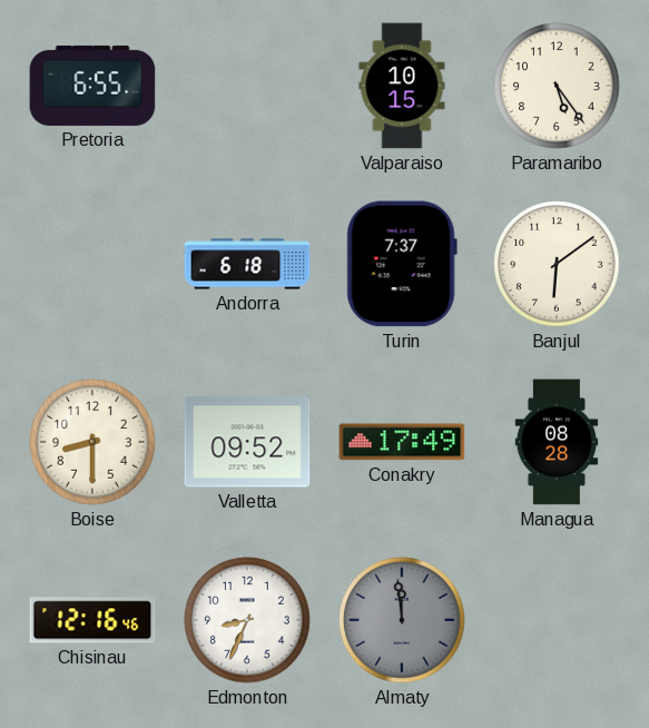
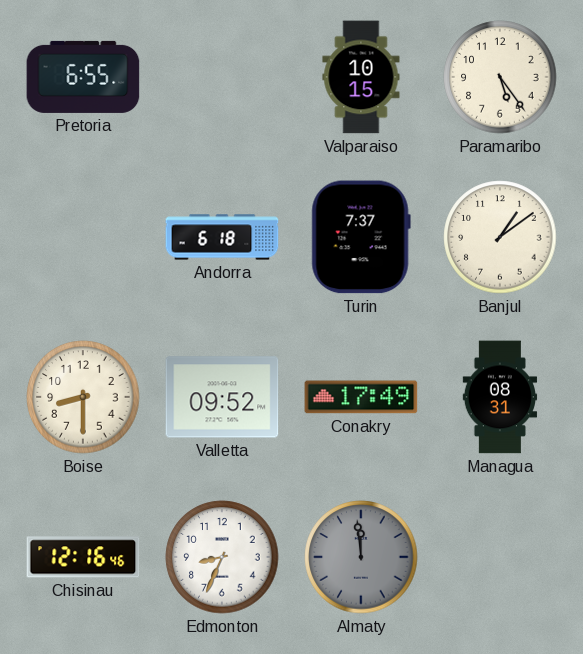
Banjul: 6:09 -> 1:09
Managua: 08:28 -> 08:31
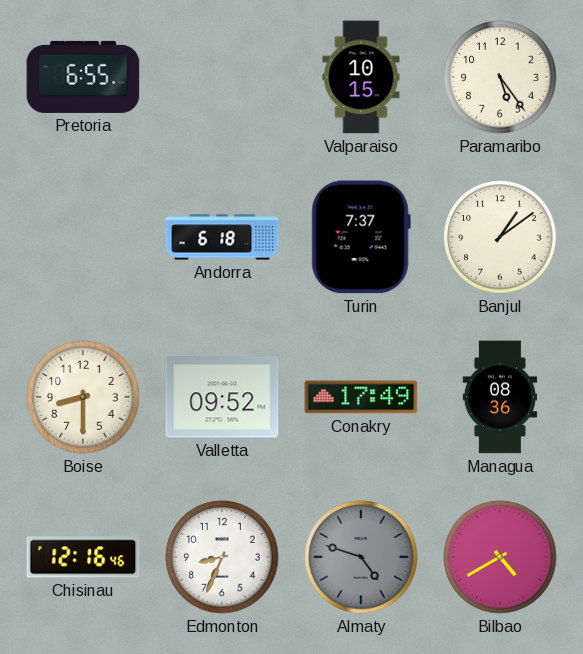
Managua: 08:31 -> 08:36
Almaty: 11:59 -> 4:48
Bilbao: none -> 4:40
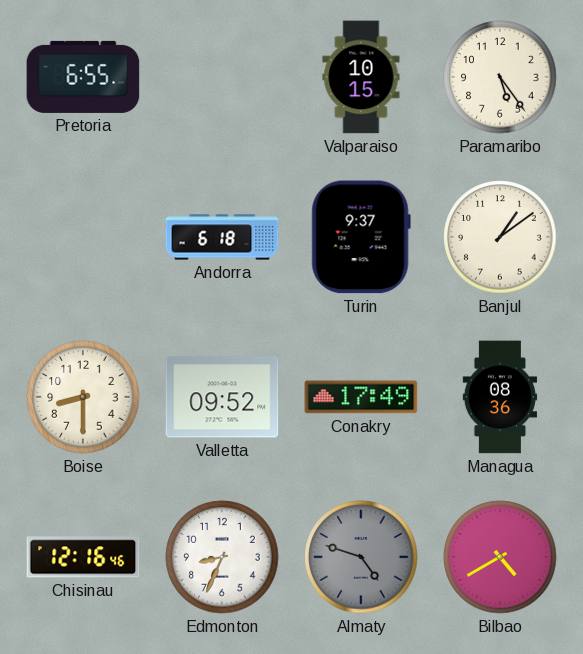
Turin: 7:37 -> 9:37
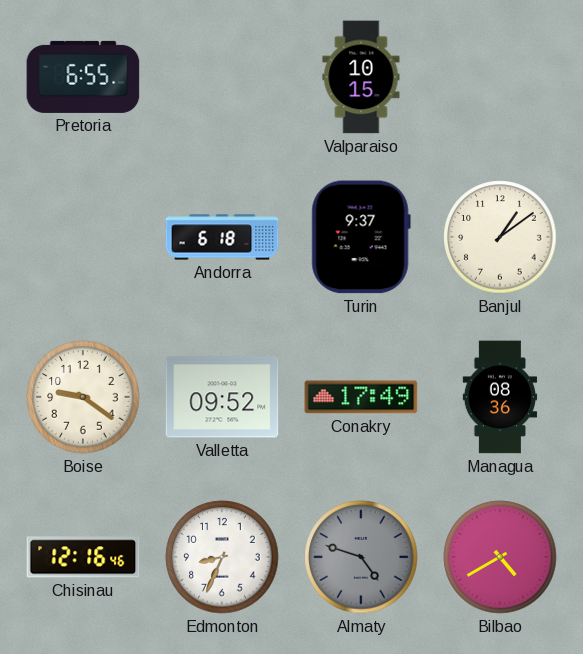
Paramaribo: 5:24 -> none
Boise: 8:30 -> 9:21
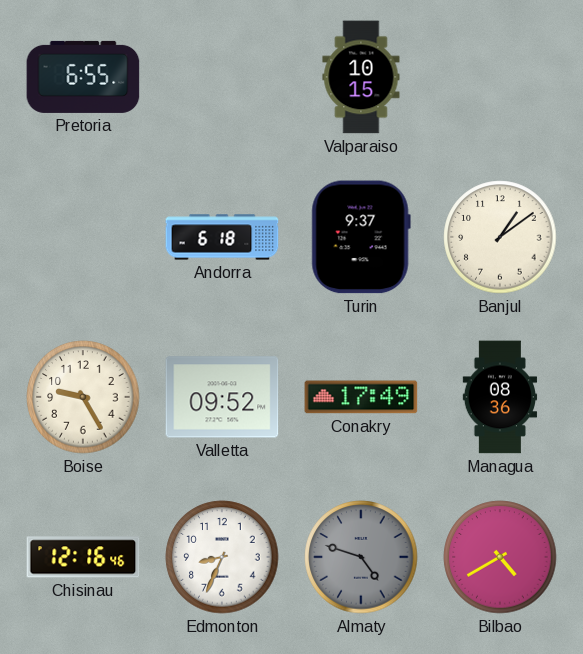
Boise: 9:21 -> 9:25
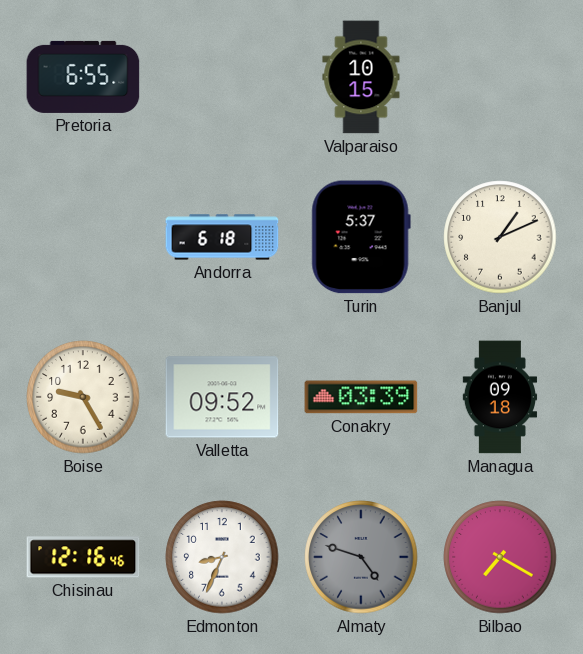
Turin: 9:37 -> 5:37
Banjul: 1:09 -> 1:11
Conakry: 17:49 -> 03:39
Managua: 08:36 -> 09:18
Bilbao: 4:40 -> 7:20
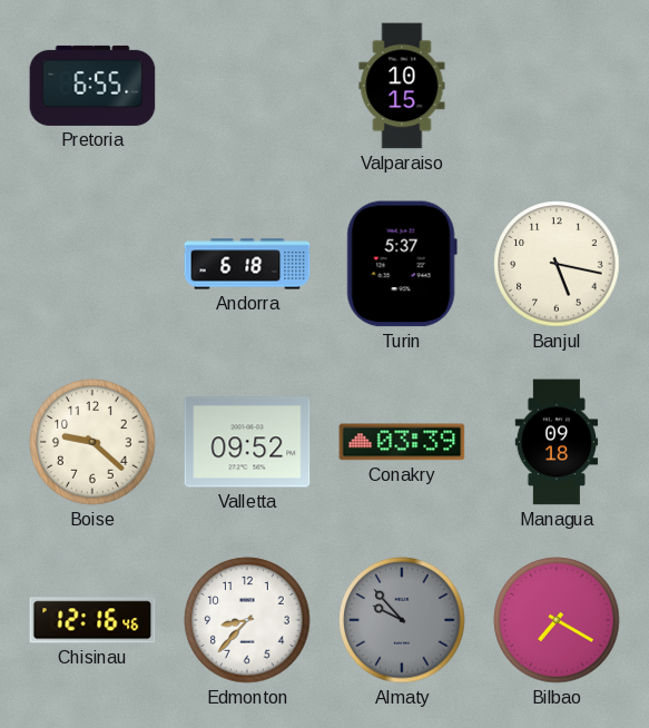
Banjul: 1:11 -> 5:17
Boise: 9:25 -> 9:22
Edmonton: 8:34 -> 8:37
Almaty: 4:48 -> 9:53
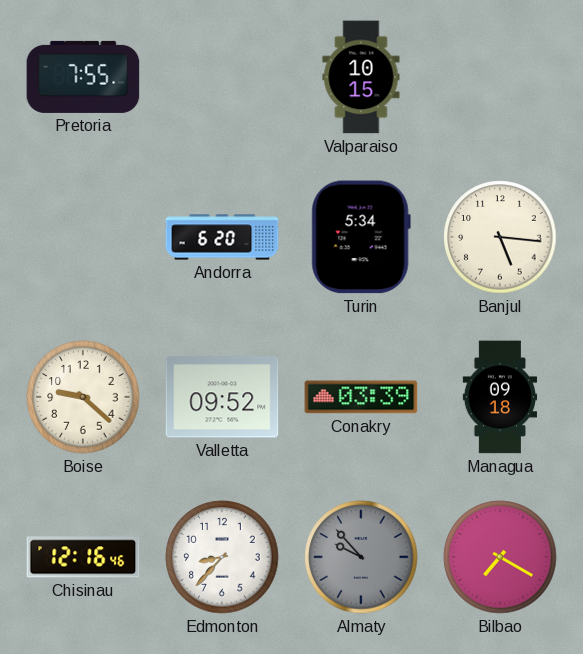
Pretoria: 6:55 -> 7:55
Andorra: 6:18 -> 6:20
Turin: 5:37 -> 5:34
Banjul: 5:17 -> 5:16
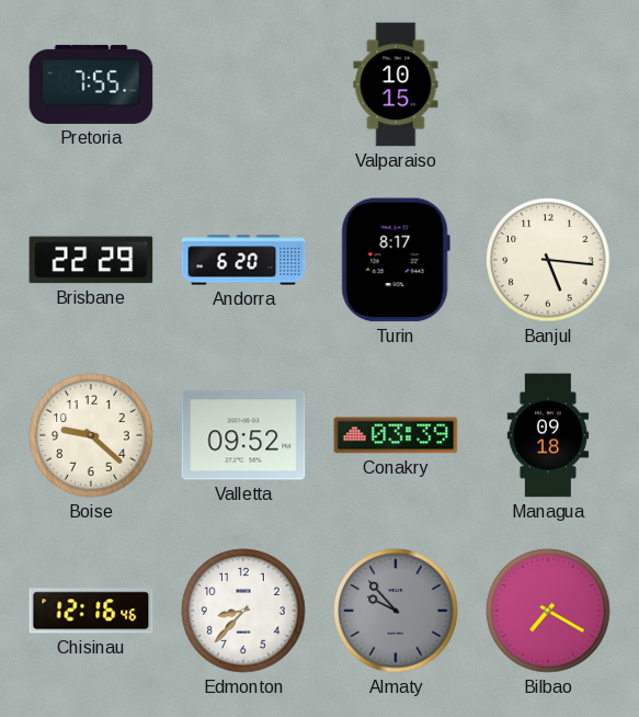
Brisbane: none -> 22:29
Turin: 5:34 -> 8:17
